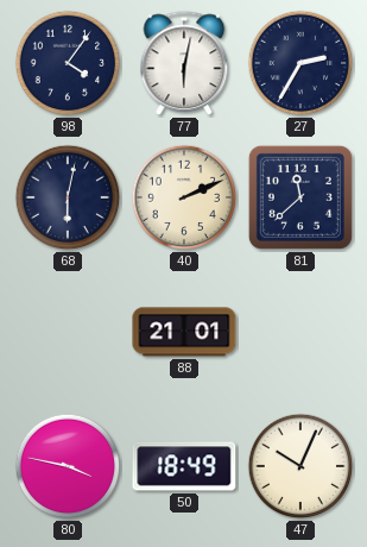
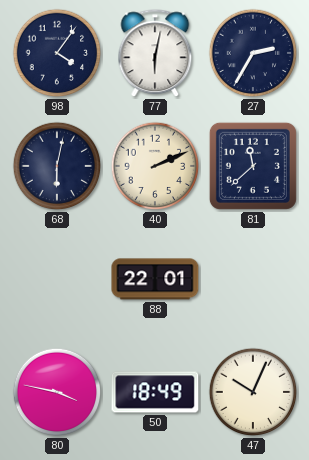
88: 21:01 -> 22:01
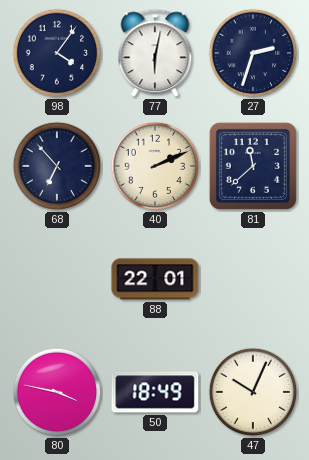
27: 2:35 -> 2:33
68: 6:02 -> 6:53
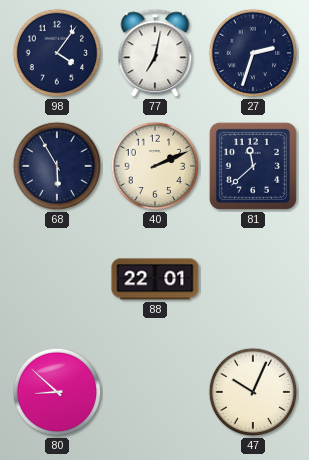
77: 6:02 -> 7:02
68: 6:53 -> 5:55
80: 3:47 -> 8:52
50: 18:49 -> none
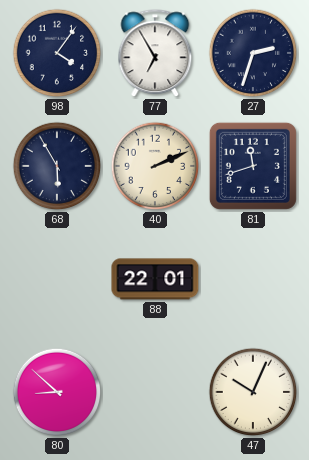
77: 7:02 -> 6:55
81: 11:38 -> 11:42
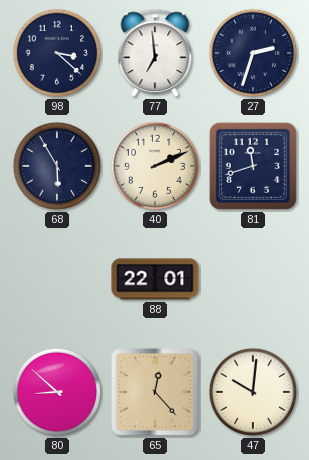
98: 4:06 -> 3:22
77: 6:55 -> 6:59
65: none -> 12:23
47: 10:04 -> 10:01
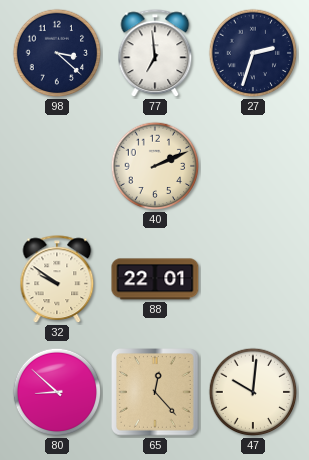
68: 5:55 -> none
81: 11:42 -> none
32: none -> 9:51
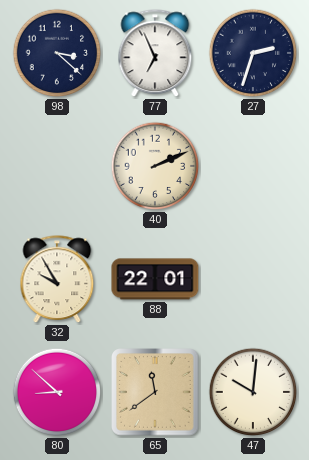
77: 6:59 -> 6:56
32: 9:51 -> 9:55
65: 12:23 -> 11:39
